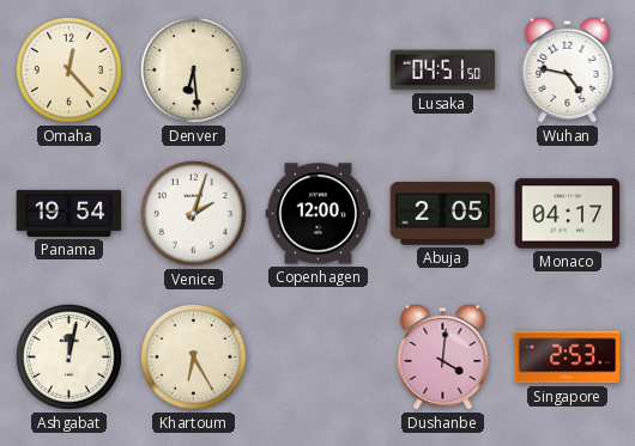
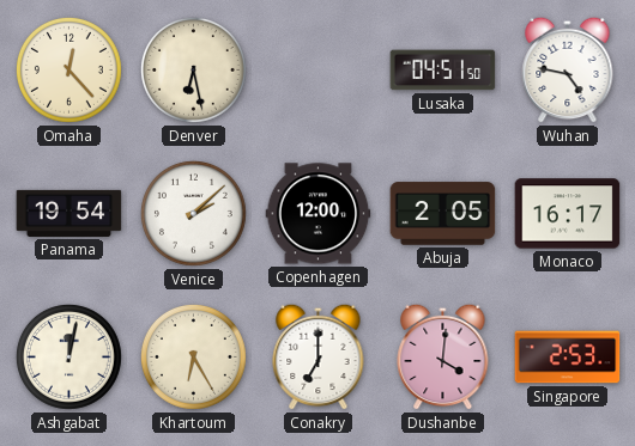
Denver: 6:29 -> 6:28
Venice: 2:03 -> 2:08
Monaco: 04:17 -> 16:17
Conakry: none -> 7:00
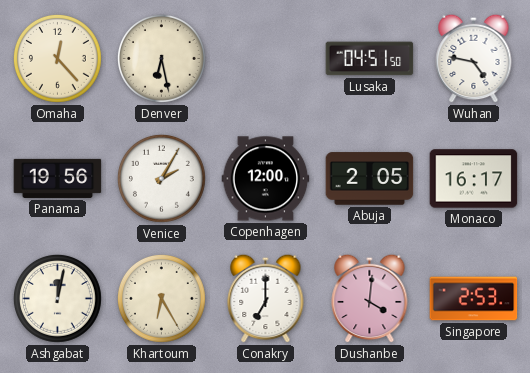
Panama: 19:54 -> 19:56
Venice: 2:08 -> 2:05
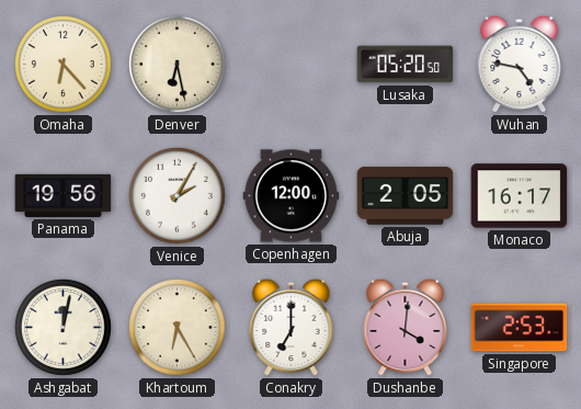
Omaha: 12:23 -> 6:23
Lusaka: 04:51 -> 05:20
